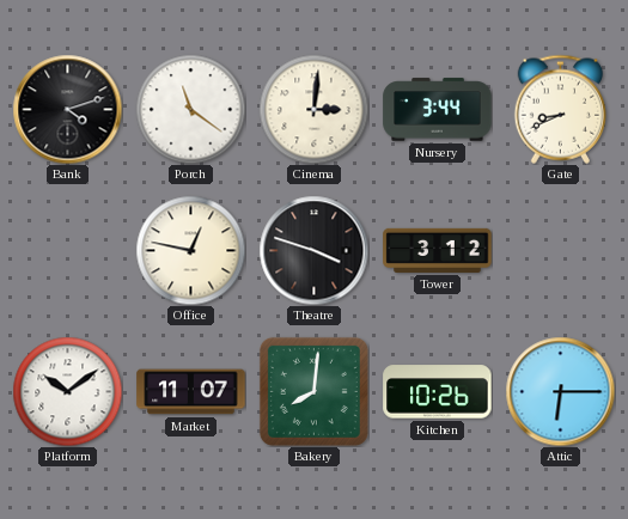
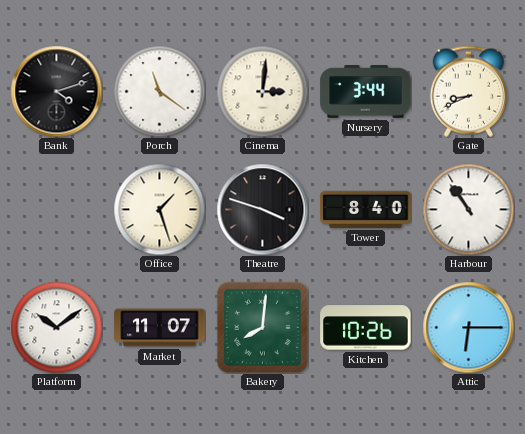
Office: 12:47 -> 1:27
Tower: 3:12 -> 8:40
Harbour: none -> 10:54
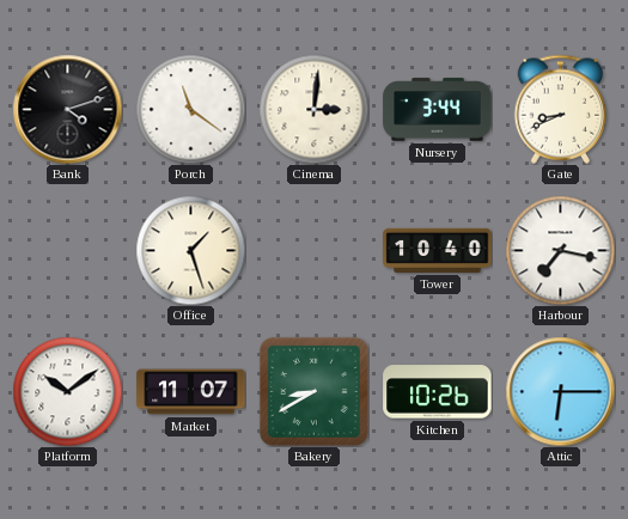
Theatre: 3:48 -> none
Tower: 8:40 -> 10:40
Harbour: 10:54 -> 7:17
Bakery: 8:01 -> 8:40
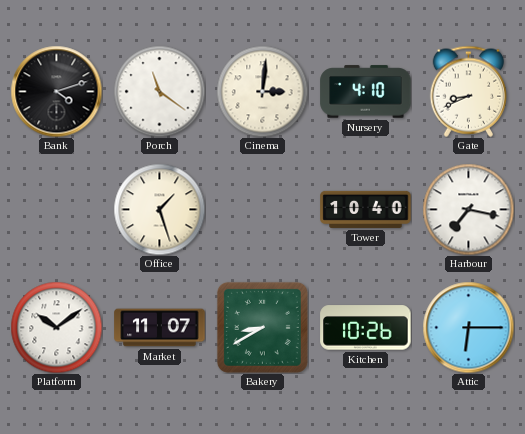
Nursery: 3:44 -> 4:10
